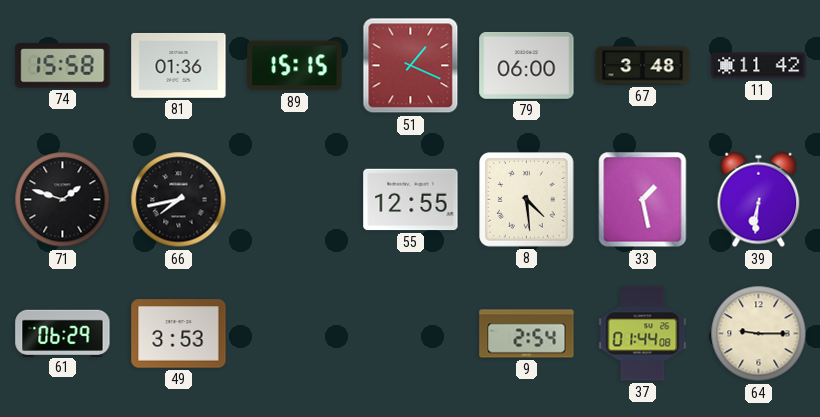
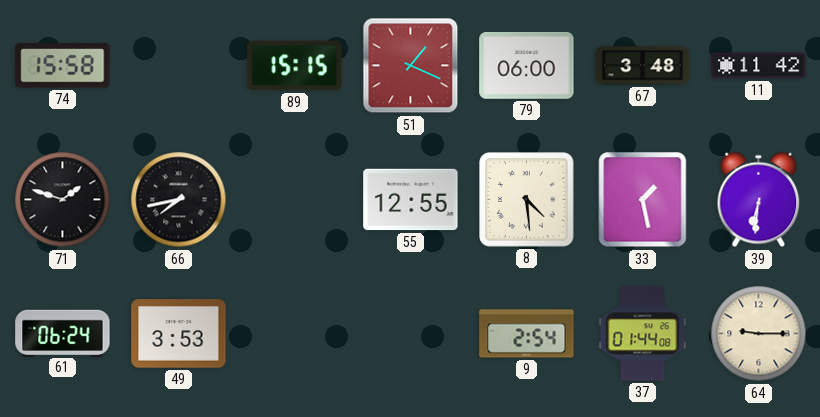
81: 01:36 -> none
61: 06:29 -> 06:24
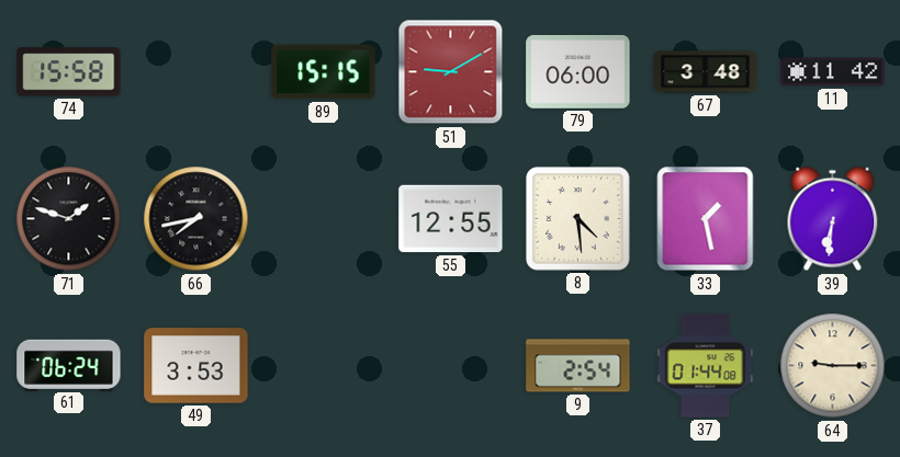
51: 1:19 -> 9:10
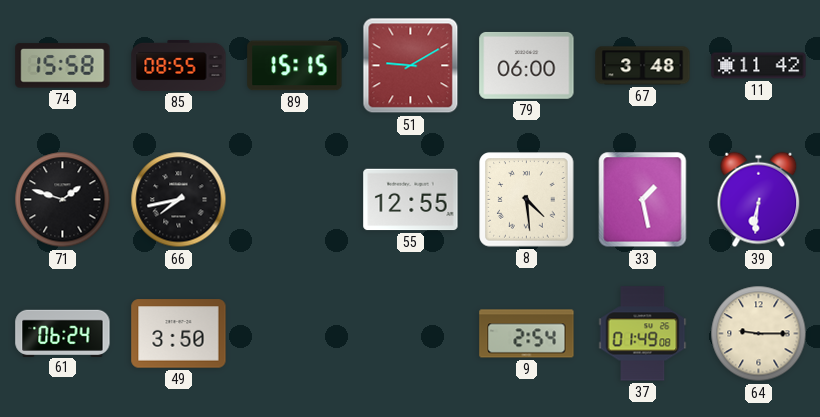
85: none -> 08:55
49: 3:53 -> 3:50
37: 01:44 -> 01:49
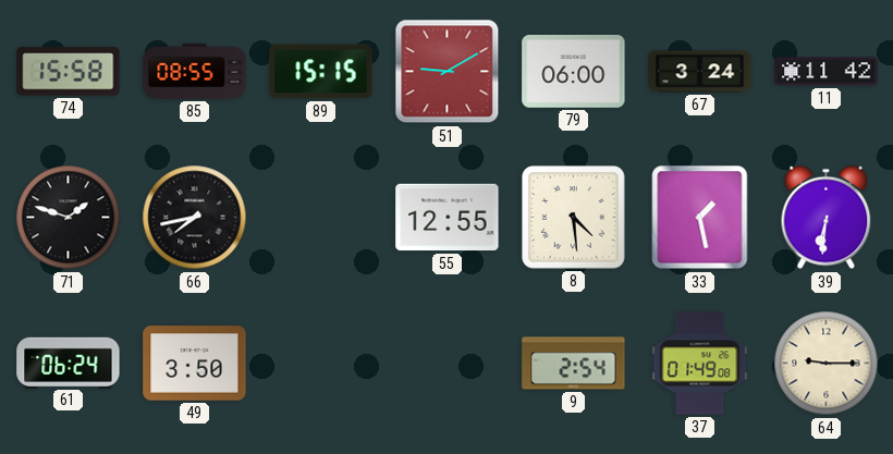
67: 3:48 -> 3:24
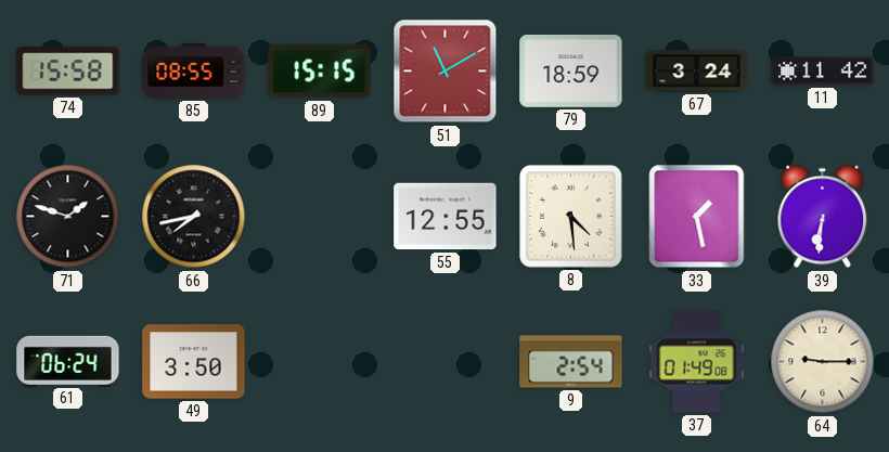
51: 9:10 -> 11:10
79: 06:00 -> 18:59
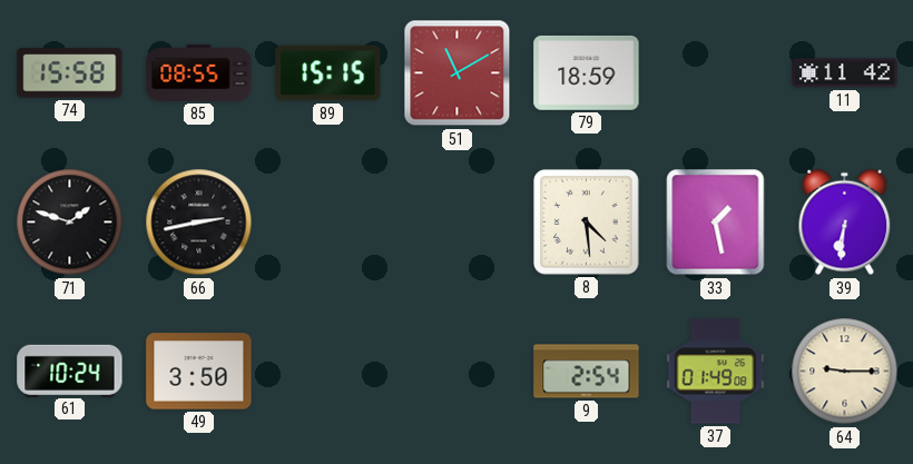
67: 3:24 -> none
66: 7:43 -> 2:43
55: 12:55 -> none
61: 06:24 -> 10:24
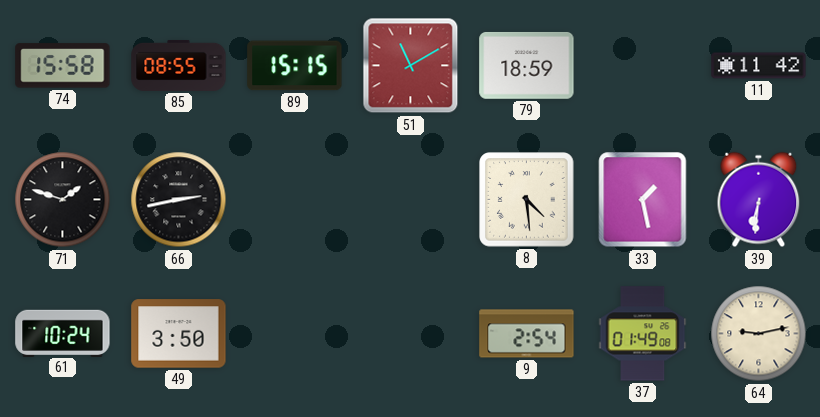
64: 9:15 -> 9:13
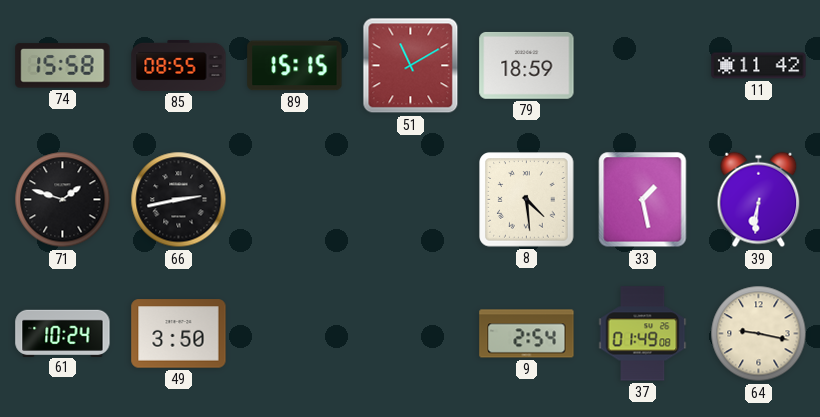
64: 9:13 -> 9:17
